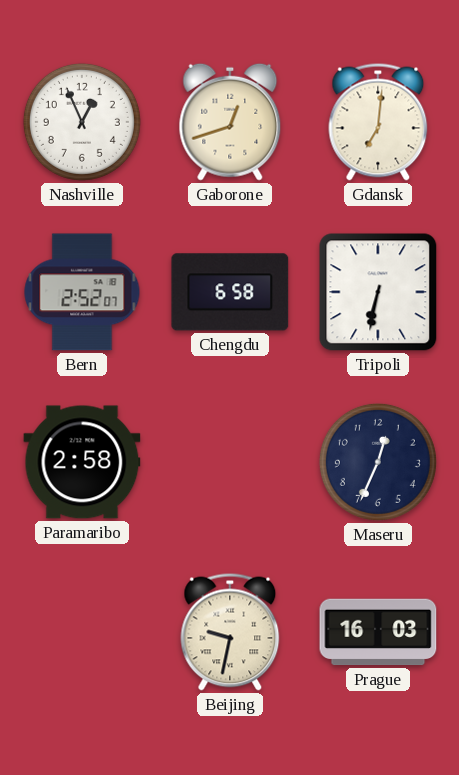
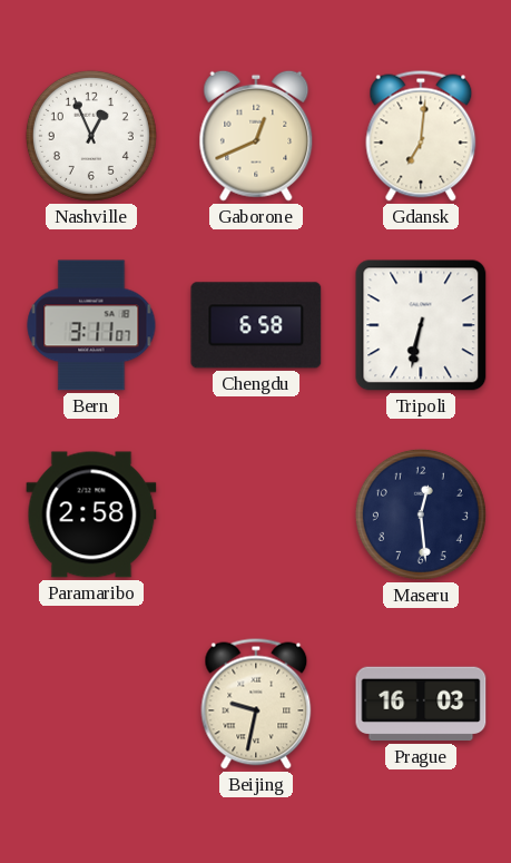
Gaborone: 12:42 -> 12:41
Bern: 2:52 -> 3:11
Maseru: 12:34 -> 12:29
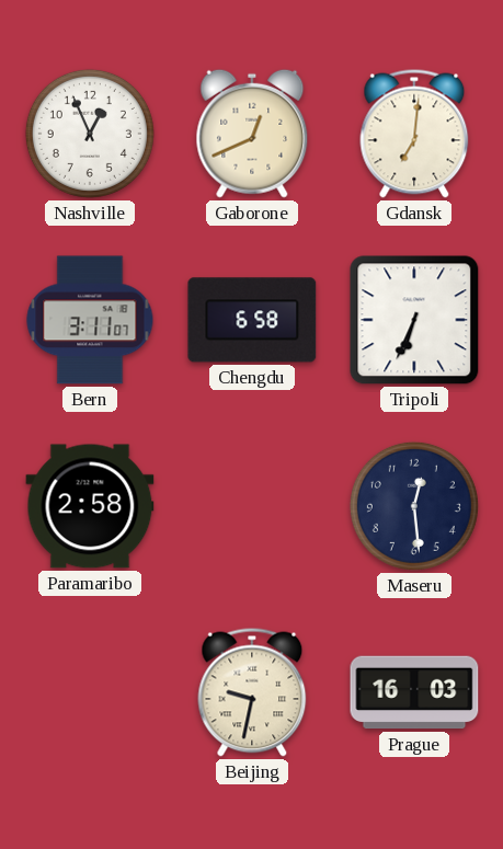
Tripoli: 6:32 -> 6:34
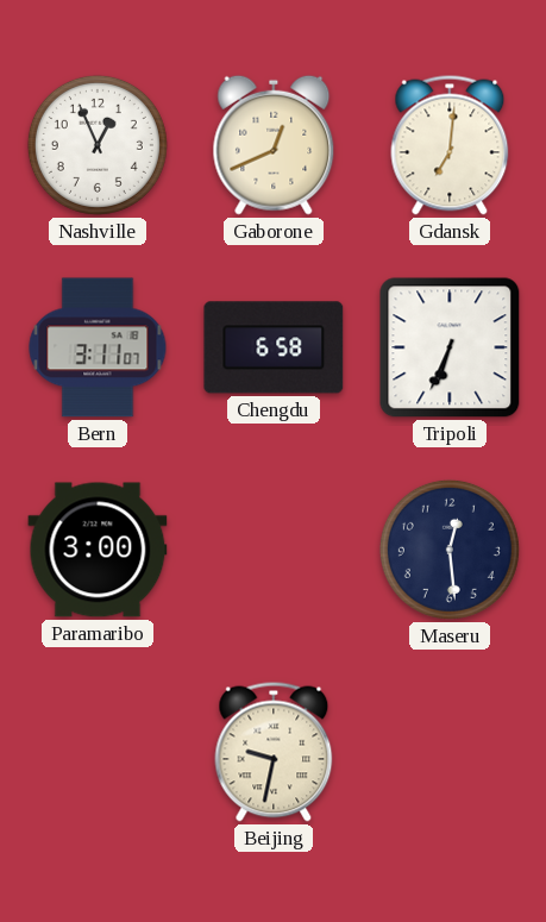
Paramaribo: 2:58 -> 3:00
Prague: 16:03 -> none
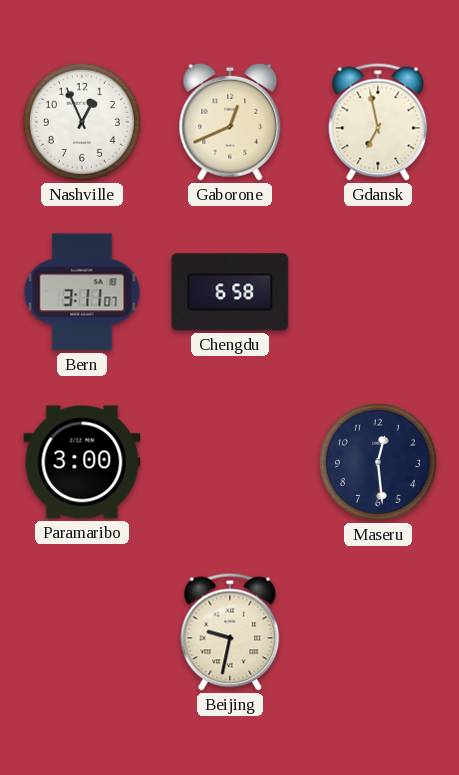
Gdansk: 7:01 -> 6:58
Tripoli: 6:34 -> none
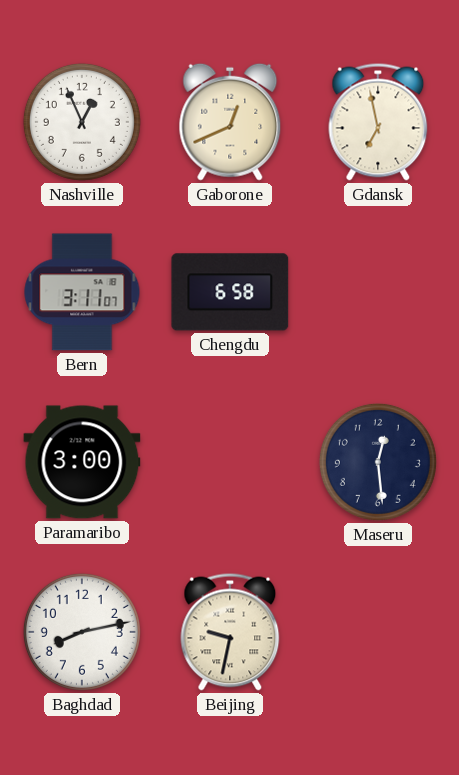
Baghdad: none -> 8:13
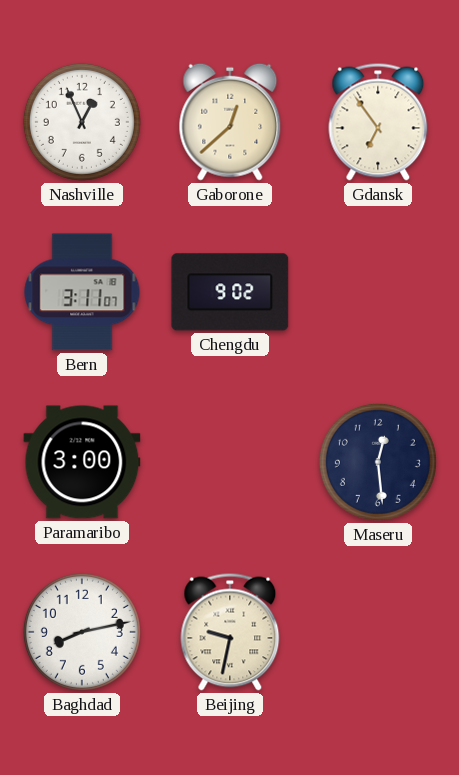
Gaborone: 12:41 -> 12:38
Gdansk: 6:58 -> 6:54
Chengdu: 6:58 -> 9:02
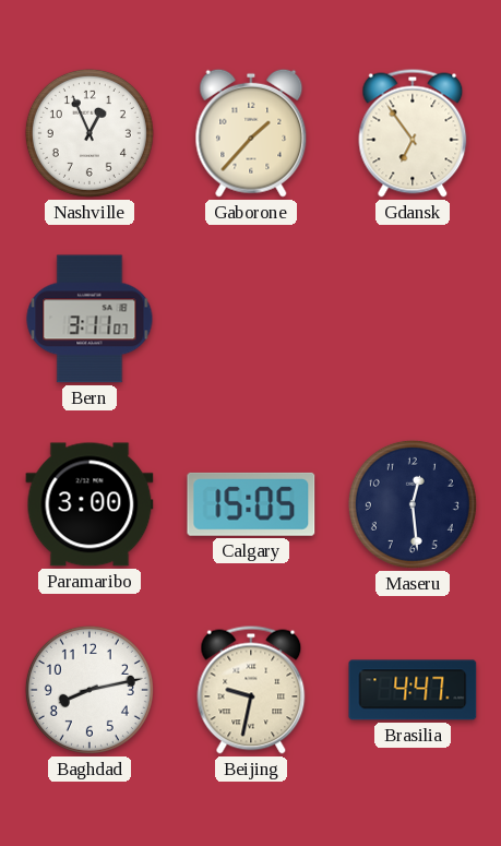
Gaborone: 12:38 -> 1:37
Chengdu: 9:02 -> none
Calgary: none -> 15:05
Brasilia: none -> 4:47
